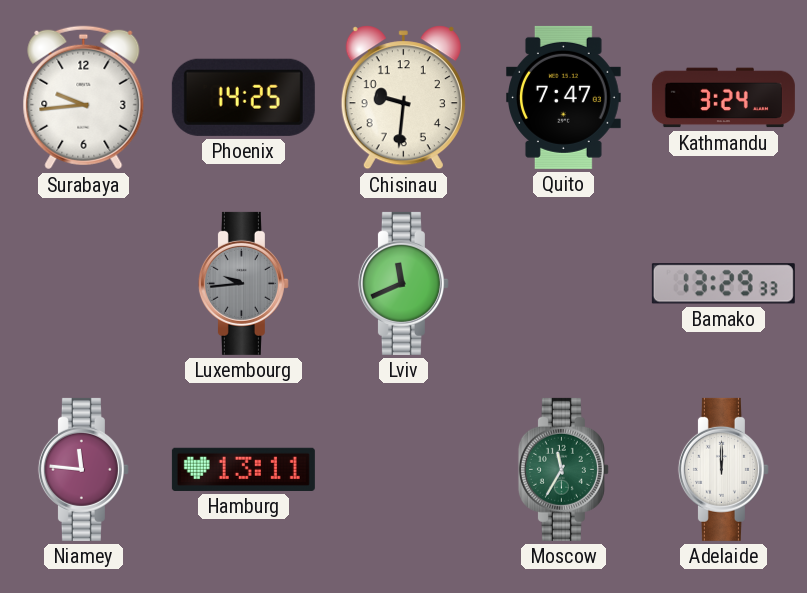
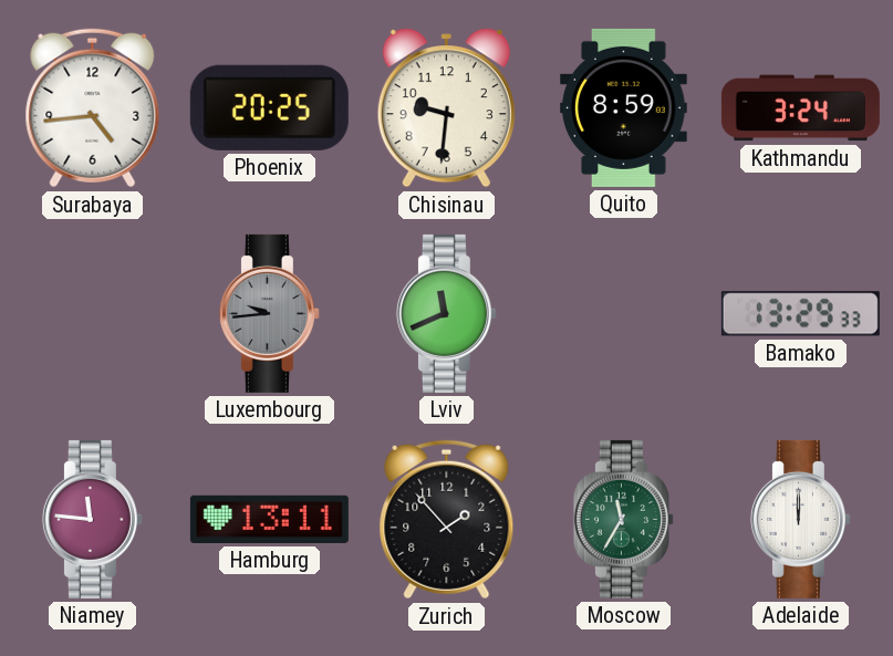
Surabaya: 9:44 -> 4:44
Phoenix: 14:25 -> 20:25
Quito: 7:47 -> 8:59
Zurich: none -> 1:53
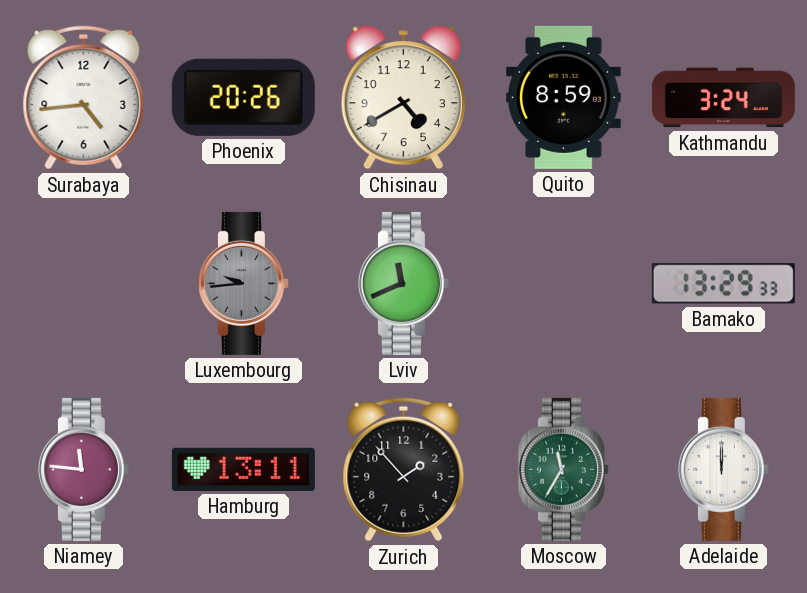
Phoenix: 20:25 -> 20:26
Chisinau: 9:31 -> 4:40
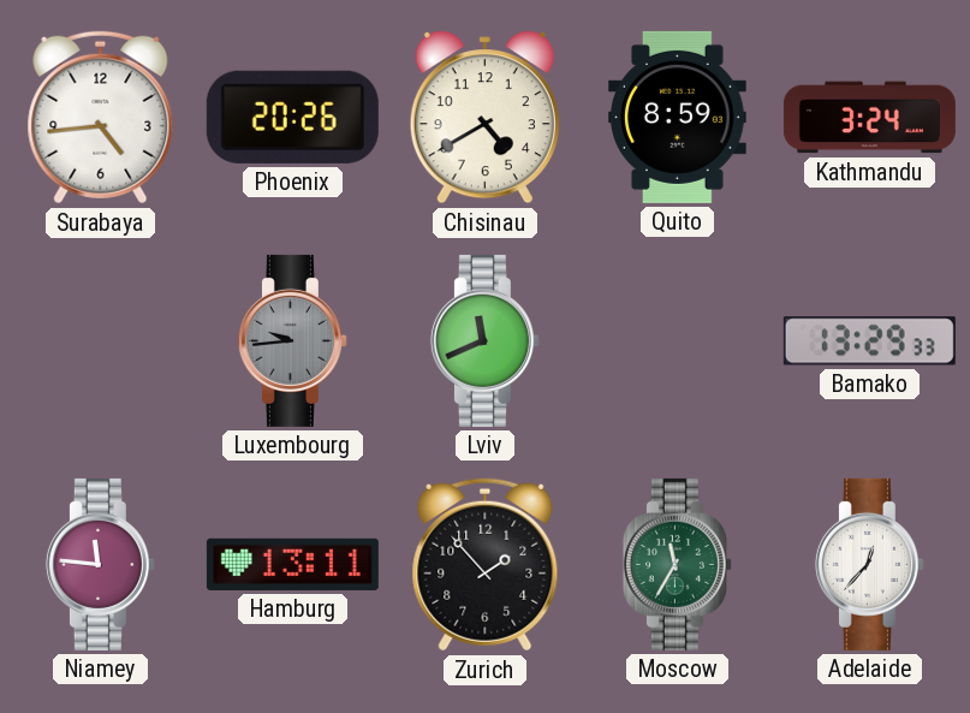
Adelaide: 12:00 -> 12:37
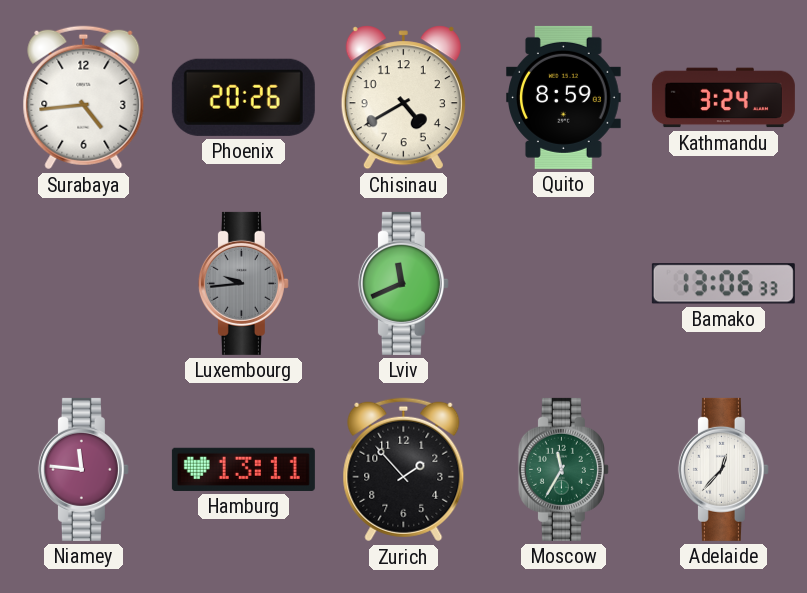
Bamako: 13:29 -> 13:06
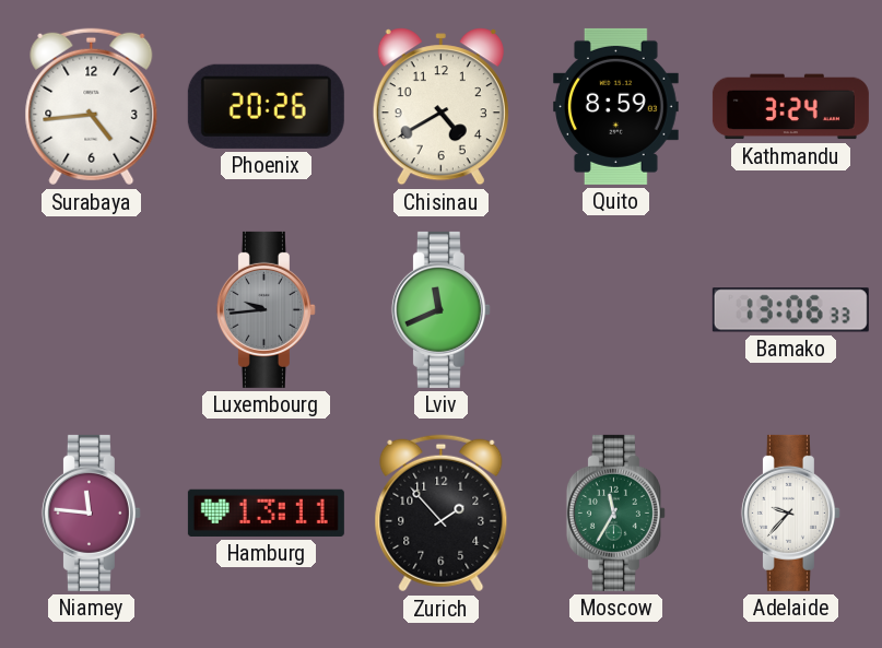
Adelaide: 12:37 -> 9:37
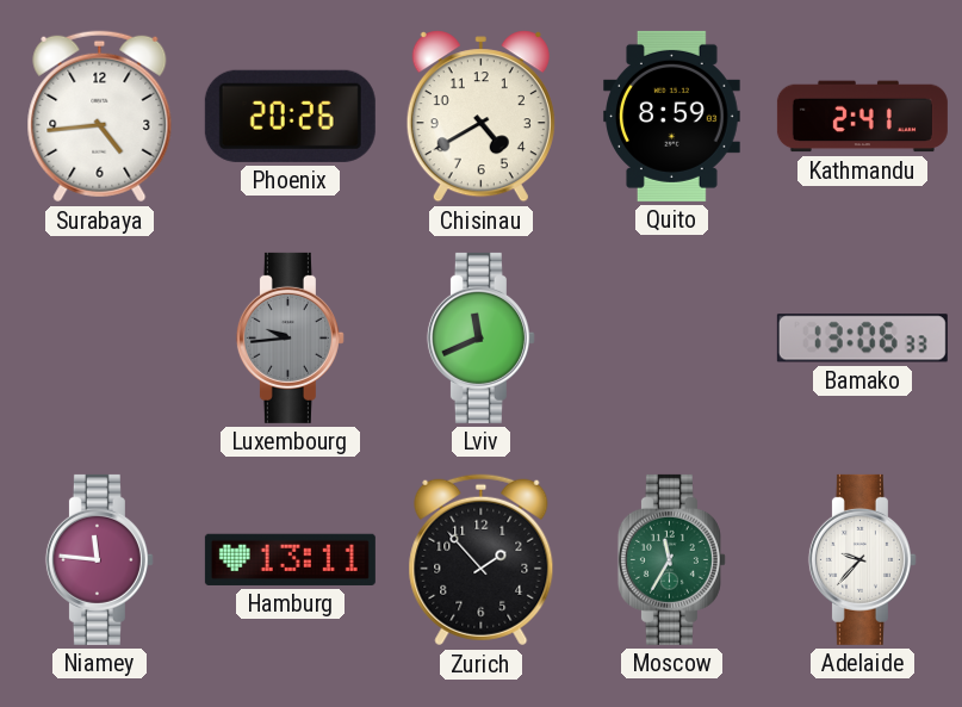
Kathmandu: 3:24 -> 2:41
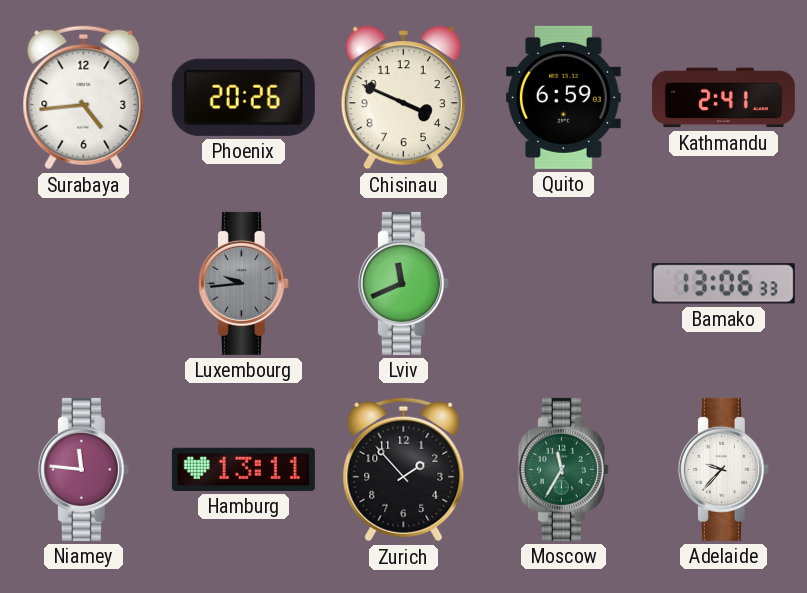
Chisinau: 4:40 -> 3:49
Quito: 8:59 -> 6:59
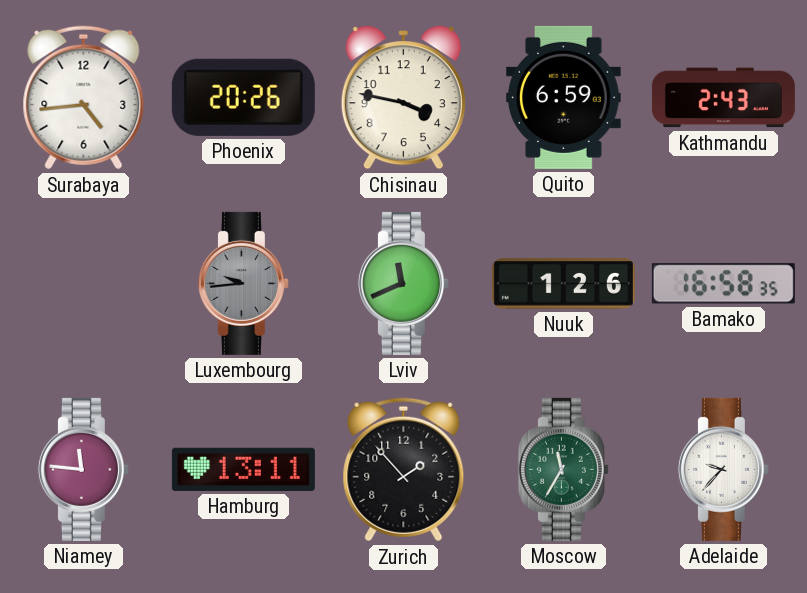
Chisinau: 3:49 -> 3:47
Kathmandu: 2:41 -> 2:43
Nuuk: none -> 1:26
Bamako: 13:06 -> 16:58
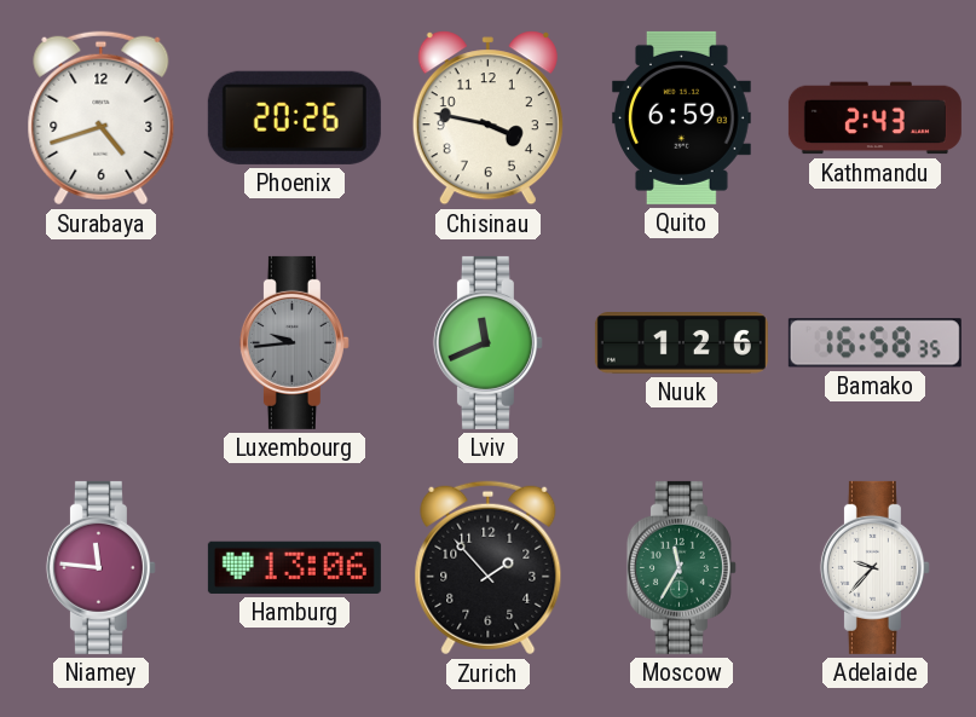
Surabaya: 4:44 -> 4:42
Hamburg: 13:11 -> 13:06
